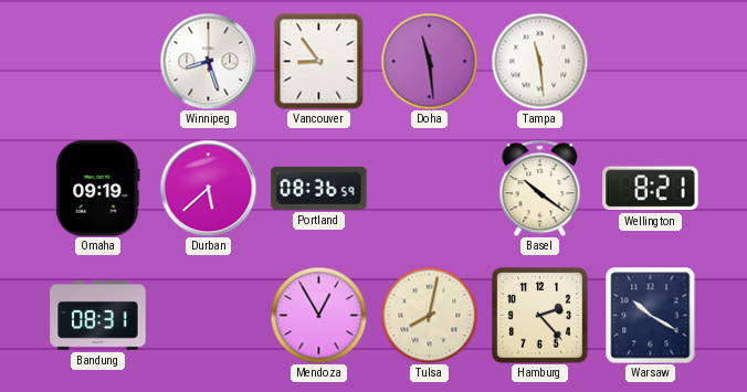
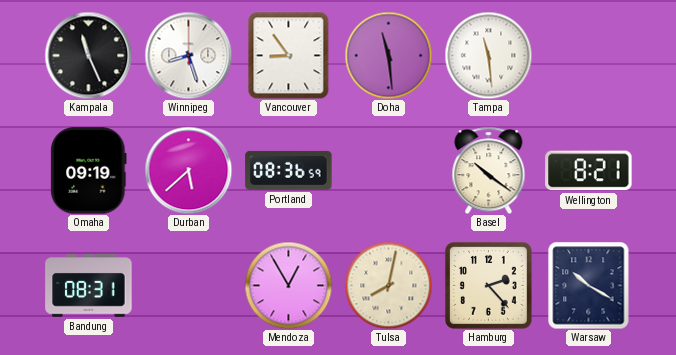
Kampala: none -> 11:26
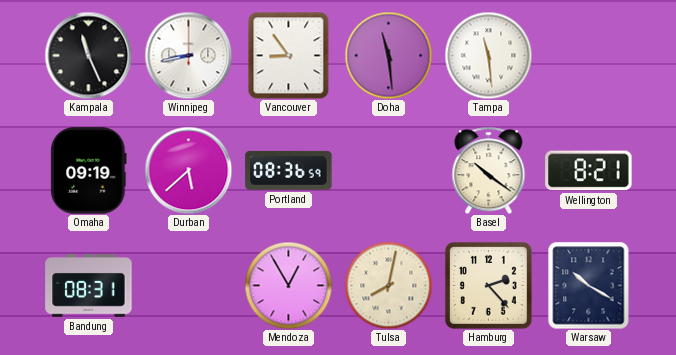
Winnipeg: 8:27 -> 8:43
